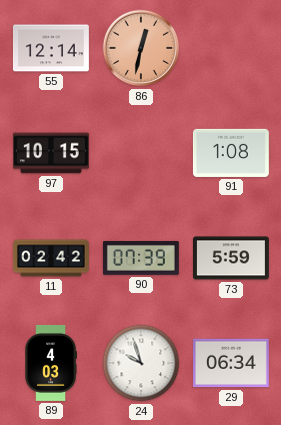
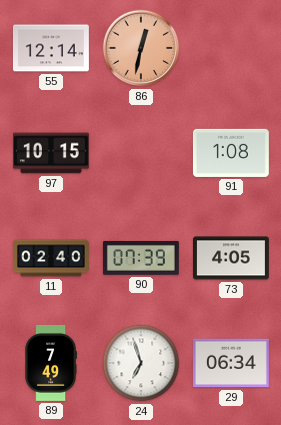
11: 02:42 -> 02:40
73: 5:59 -> 4:05
89: 4:03 -> 7:49
24: 9:57 -> 6:57
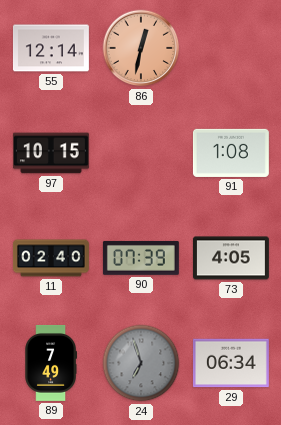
24 dial: white -> grey
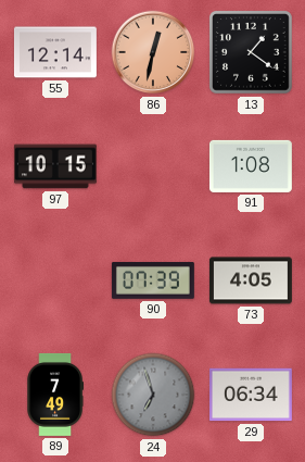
13: none -> 1:21
11: 02:40 -> none
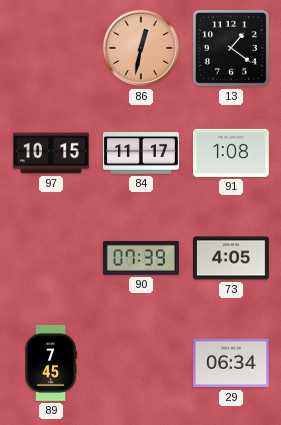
55: 12:14 -> none
84: none -> 11:17
89: 7:49 -> 7:45
24: 6:57 -> none
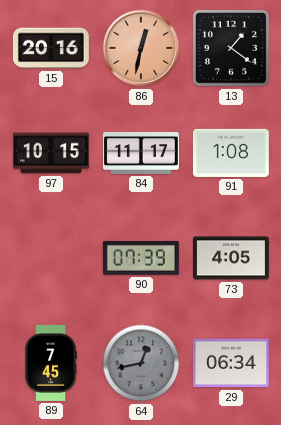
15: none -> 20:16
64: none -> 12:43
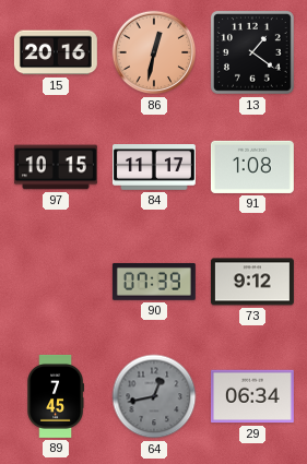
73: 4:05 -> 9:12
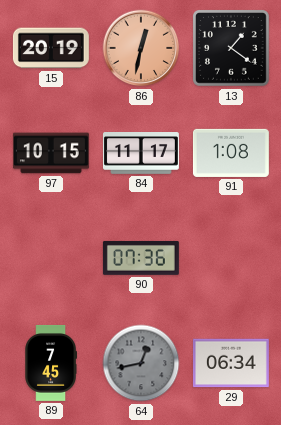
15: 20:16 -> 20:19
90: 07:39 -> 07:36
73: 9:12 -> none
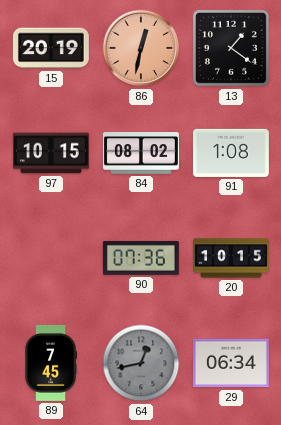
84: 11:17 -> 08:02
20: none -> 10:15
